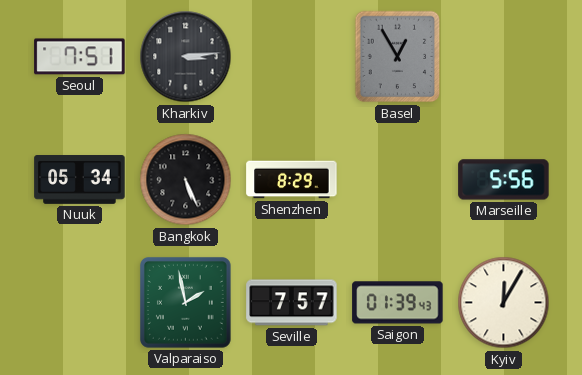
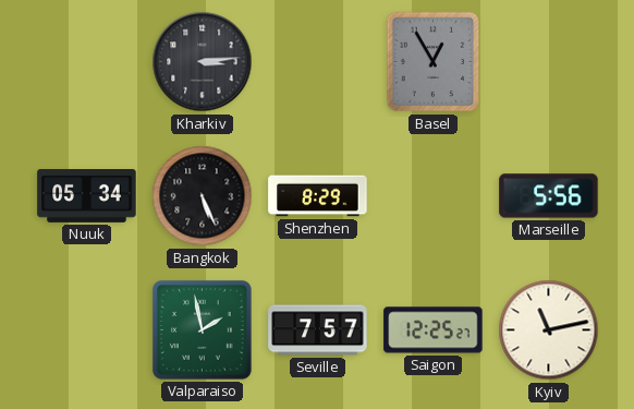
Seoul: 7:51 -> none
Saigon: 01:39 -> 12:25
Kyiv: 12:05 -> 11:13
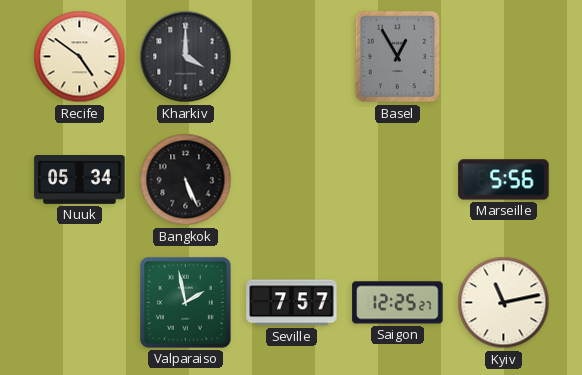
Recife: none -> 4:51
Kharkiv: 3:14 -> 4:00
Shenzhen: 8:29 -> none
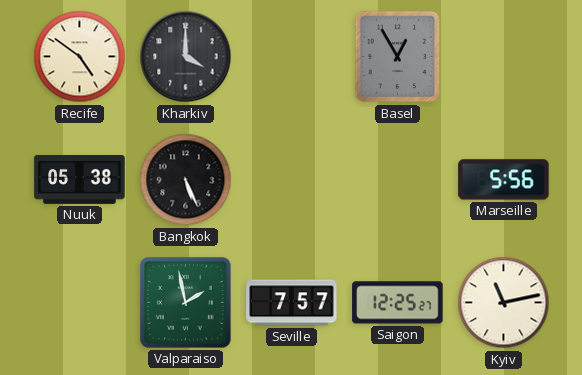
Nuuk: 05:34 -> 05:38
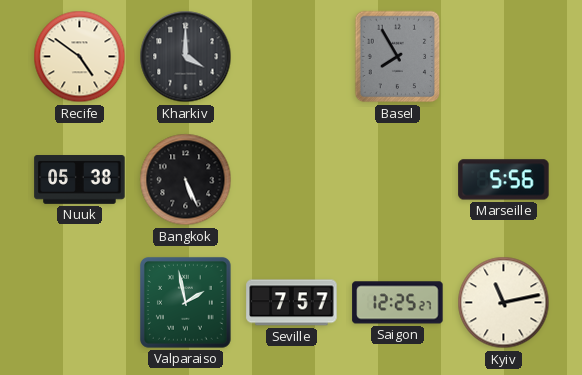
Basel: 12:55 -> 7:55
